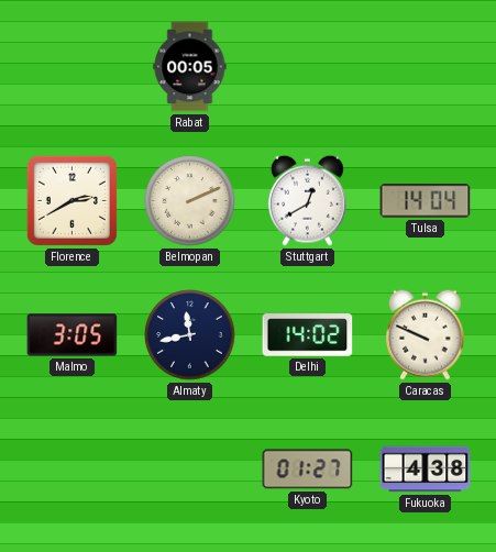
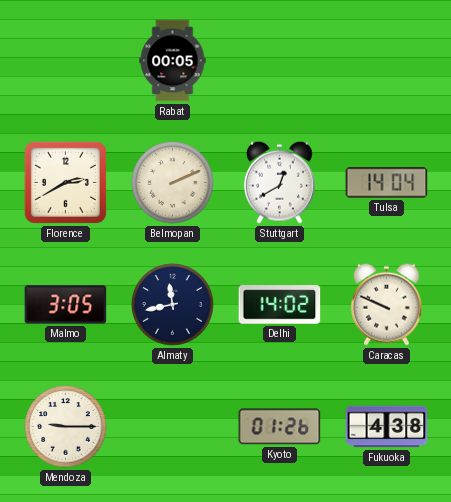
Mendoza: none -> 9:15
Kyoto: 01:27 -> 01:26
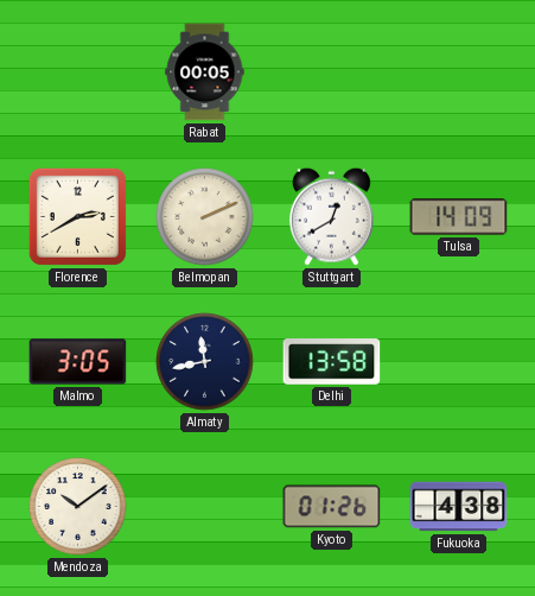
Tulsa: 14:04 -> 14:09
Delhi: 14:02 -> 13:58
Caracas: 9:49 -> none
Mendoza: 9:15 -> 10:09
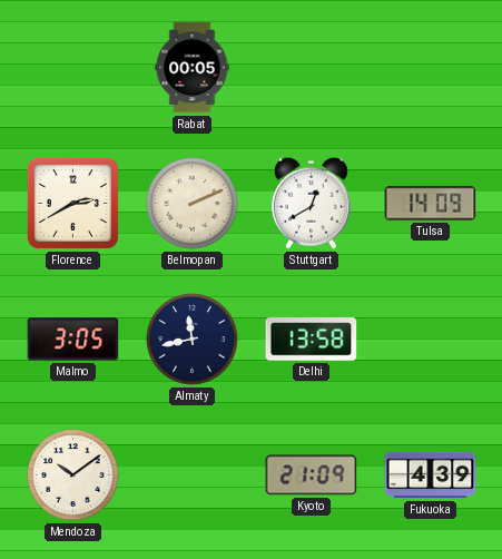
Kyoto: 01:26 -> 21:09
Fukuoka: 4:38 -> 4:39
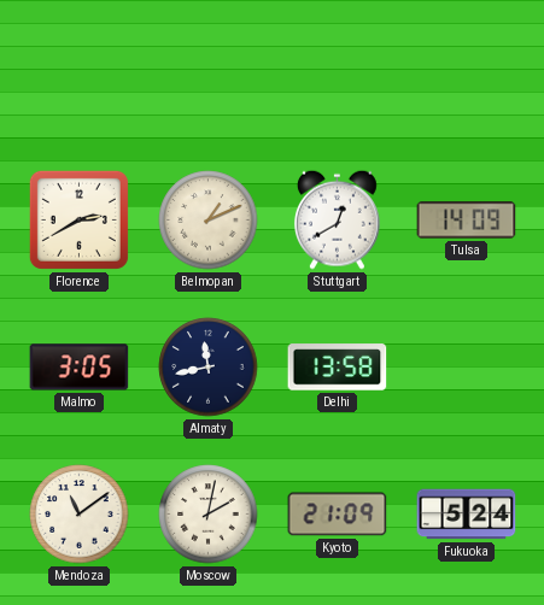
Rabat: 00:05 -> none
Belmopan: 2:11 -> 1:11
Mendoza: 10:09 -> 11:09
Moscow: none -> 2:02
Fukuoka: 4:39 -> 5:24
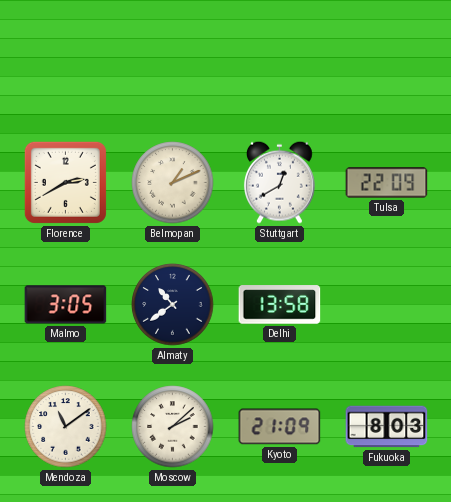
Tulsa: 14:09 -> 22:09
Almaty: 11:43 -> 10:39
Moscow: 2:02 -> 2:08
Fukuoka: 5:24 -> 8:03
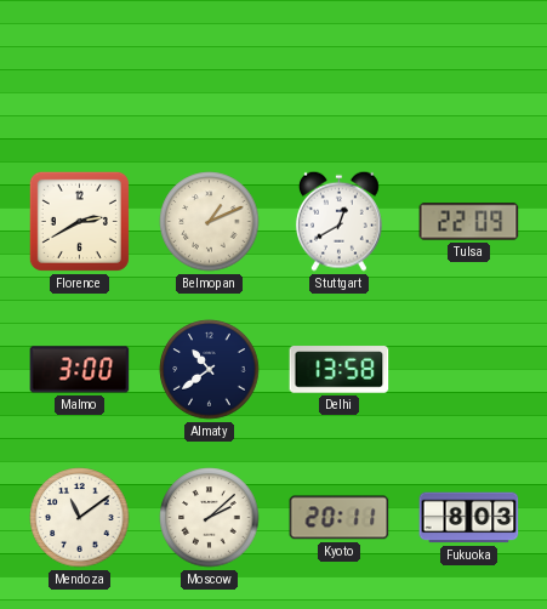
Malmo: 3:05 -> 3:00
Kyoto: 21:09 -> 20:11
